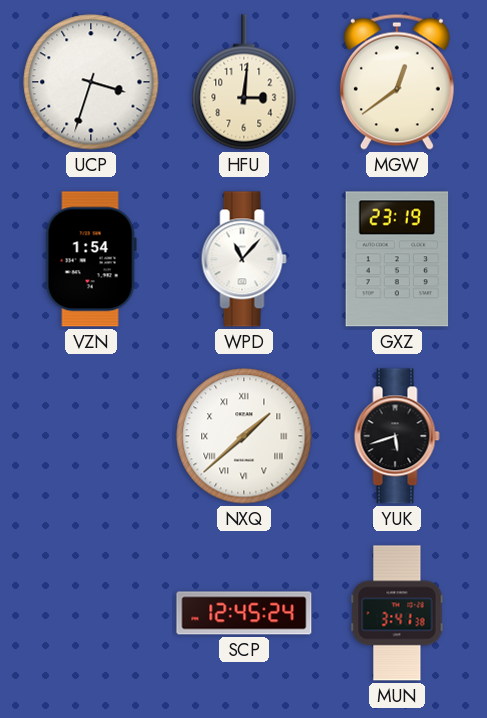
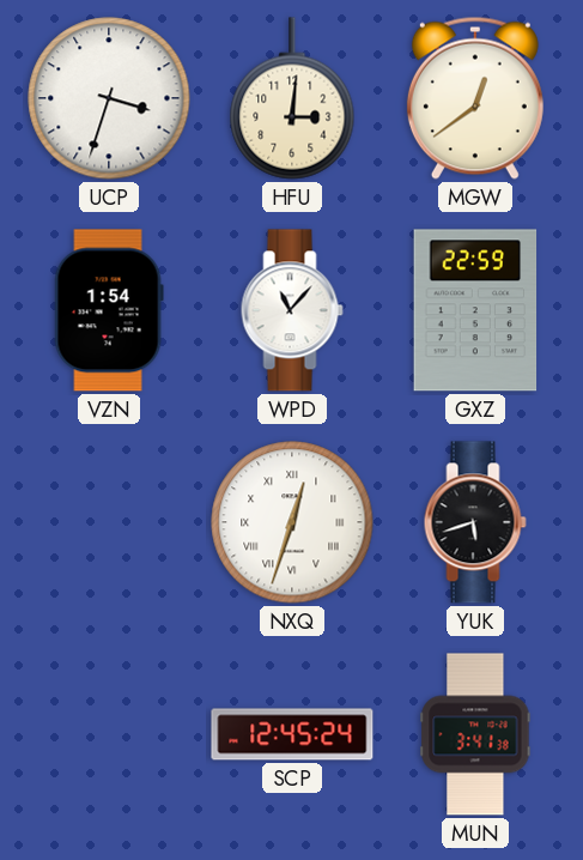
GXZ: 23:19 -> 22:59
NXQ: 1:38 -> 12:33
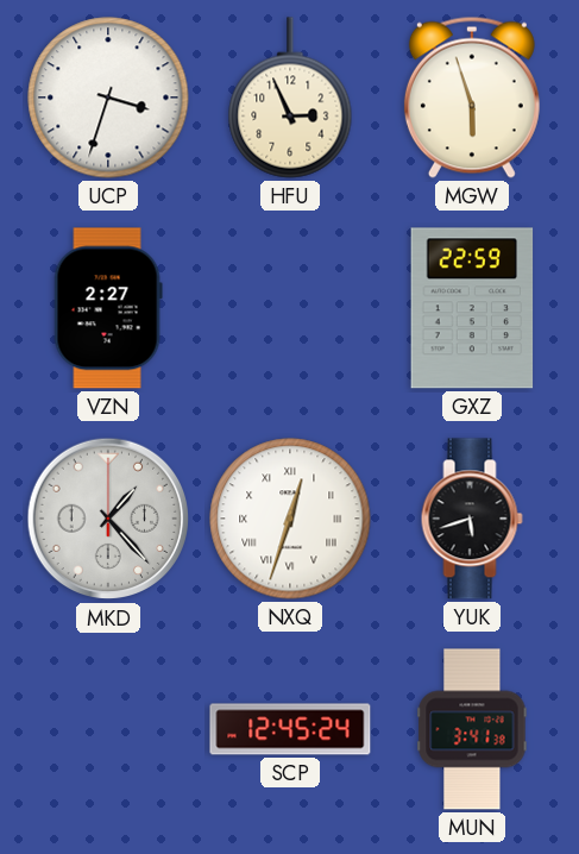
HFU: 3:01 -> 2:56
MGW: 12:39 -> 5:57
VZN: 1:54 -> 2:27
WPD: 11:07 -> none
MKD: none -> 1:23
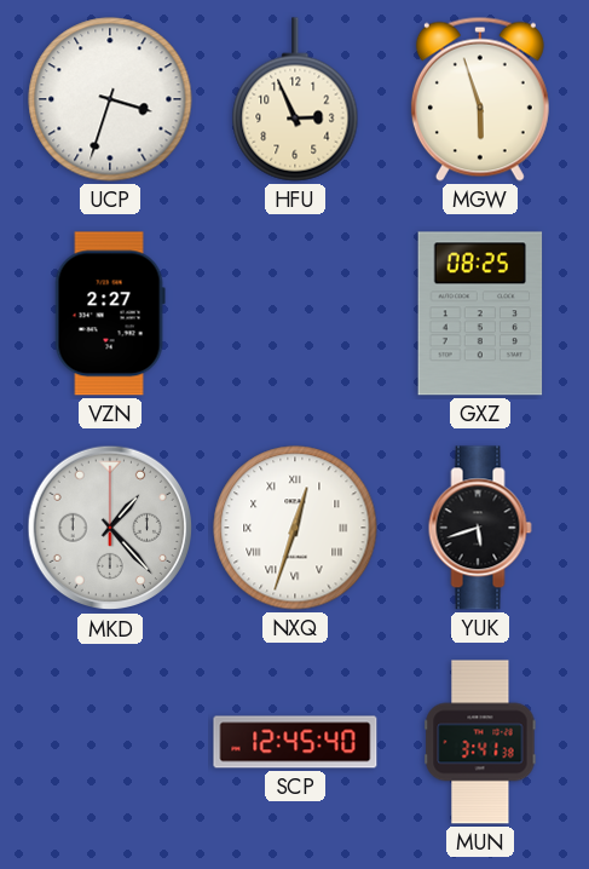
GXZ: 22:59 -> 08:25
SCP: 12:45:24 -> 12:45:40
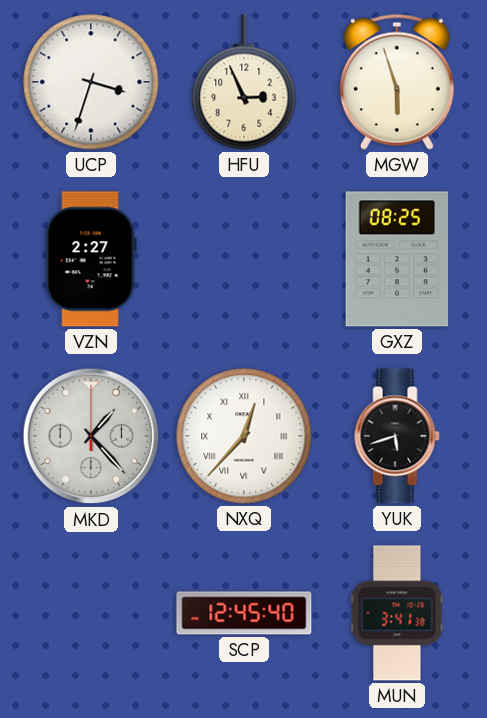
NXQ: 12:33 -> 12:37
